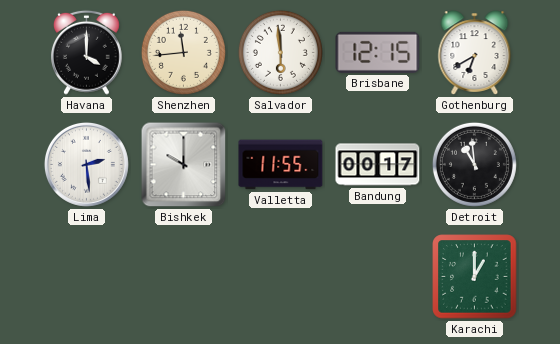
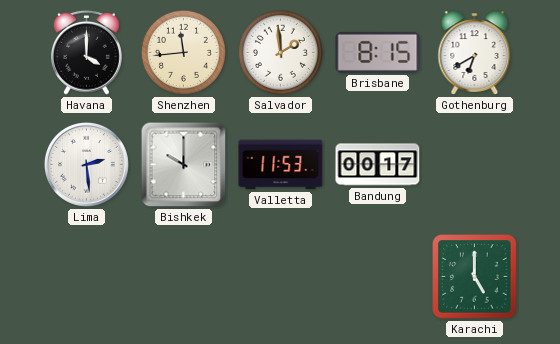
Salvador: 5:59 -> 1:59
Brisbane: 12:15 -> 8:15
Valletta: 11:55 -> 11:53
Detroit: 10:59 -> none
Karachi: 1:00 -> 5:00
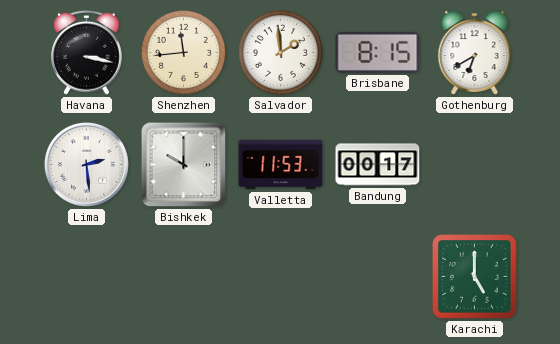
Havana: 4:00 -> 3:17
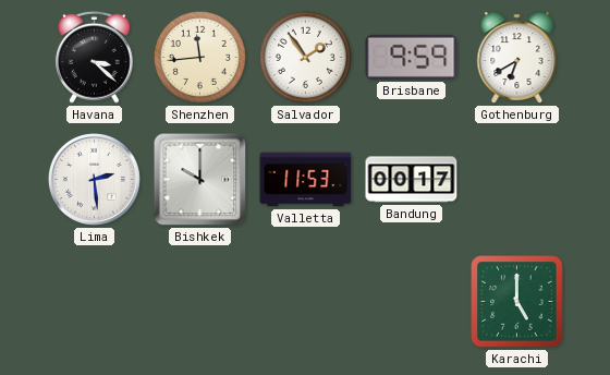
Havana: 3:17 -> 3:22
Salvador: 1:59 -> 1:54
Brisbane: 8:15 -> 9:59
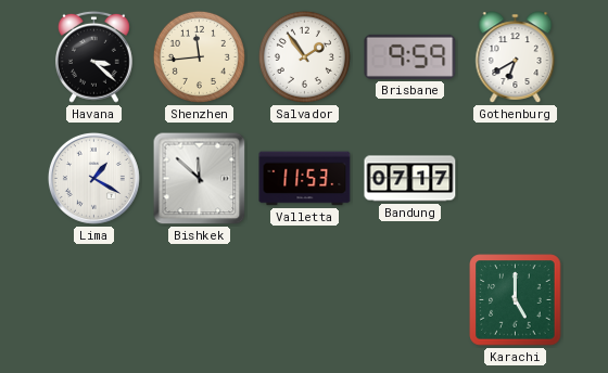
Lima: 2:29 -> 1:20
Bishkek: 10:00 -> 11:52
Bandung: 00:17 -> 07:17
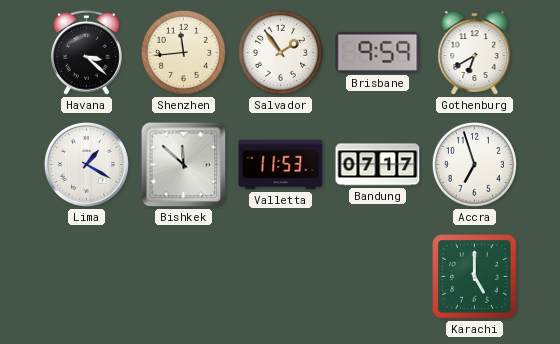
Accra: none -> 6:57
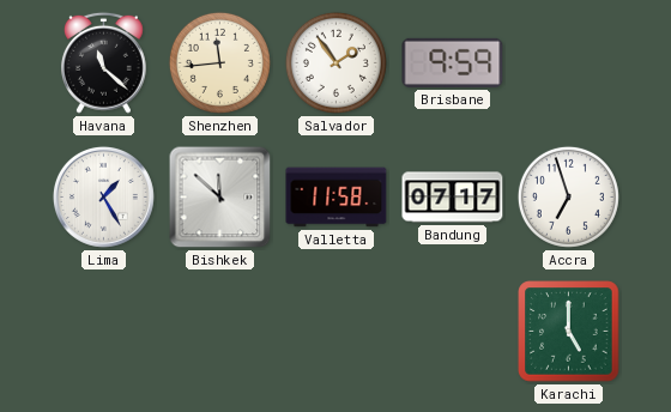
Havana: 3:22 -> 11:22
Gothenburg: 6:40 -> none
Lima: 1:20 -> 1:25
Valletta: 11:53 -> 11:58
